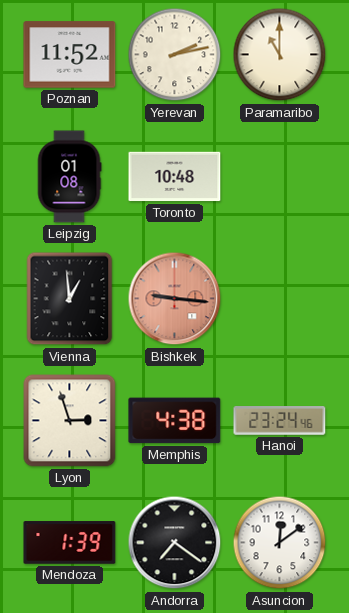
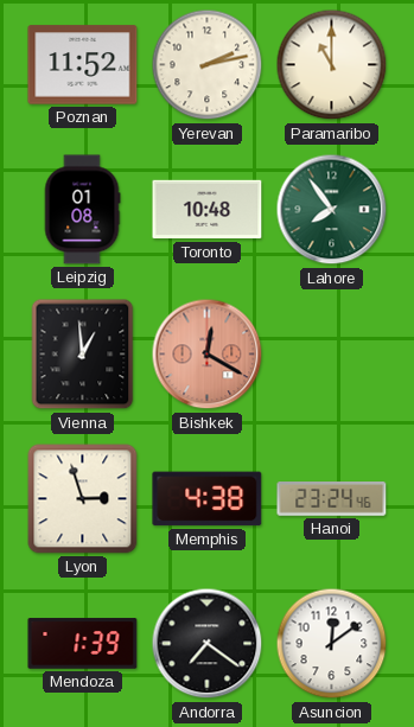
Lahore: none -> 7:54
Bishkek: 9:16 -> 12:20
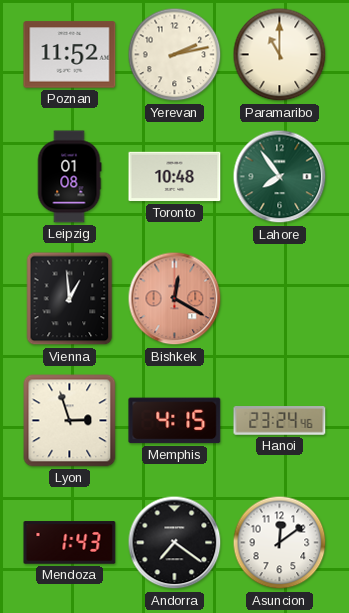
Memphis: 4:38 -> 4:15
Mendoza: 1:39 -> 1:43
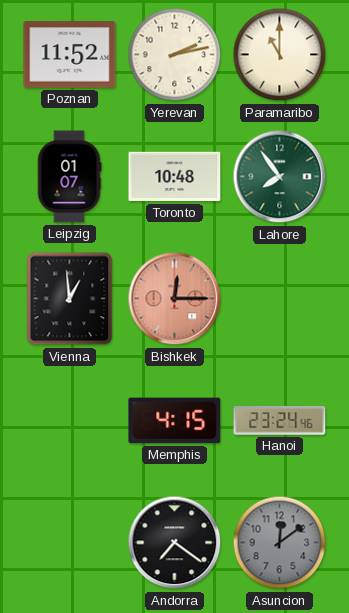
Leipzig: 01:08 -> 01:07
Bishkek: 12:20 -> 12:15
Lyon: 2:57 -> none
Mendoza: 1:43 -> none
Asuncion dial: white -> grey
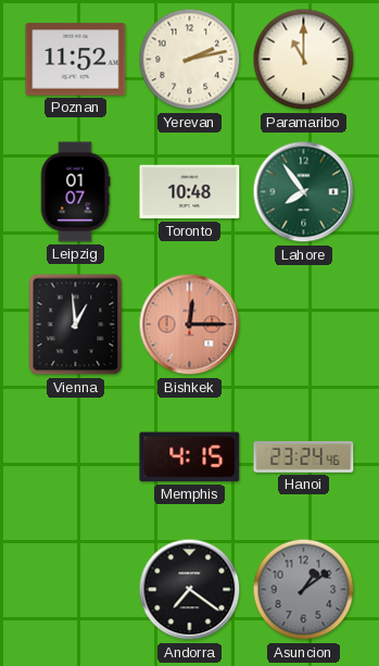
Asuncion: 12:09 -> 1:09
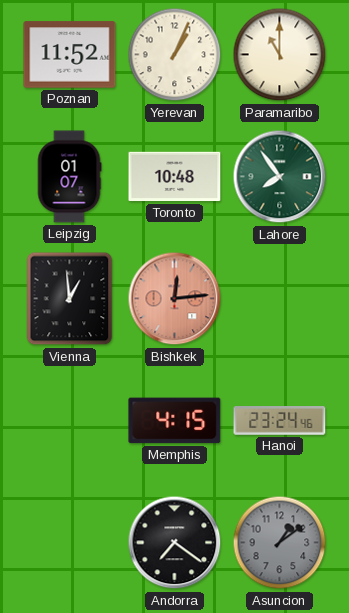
Yerevan: 2:13 -> 1:04
Bishkek: 12:15 -> 12:14
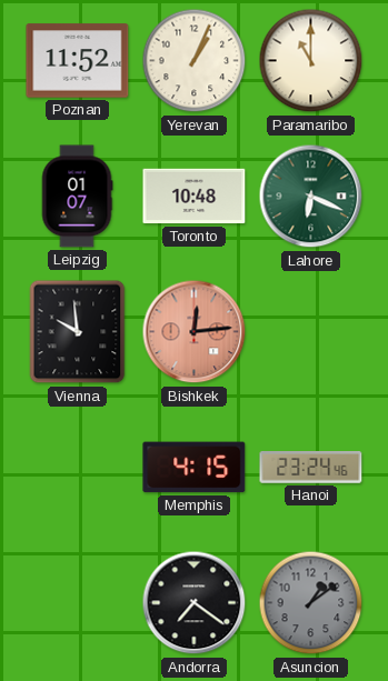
Lahore: 7:54 -> 6:19
Vienna: 12:59 -> 9:59
